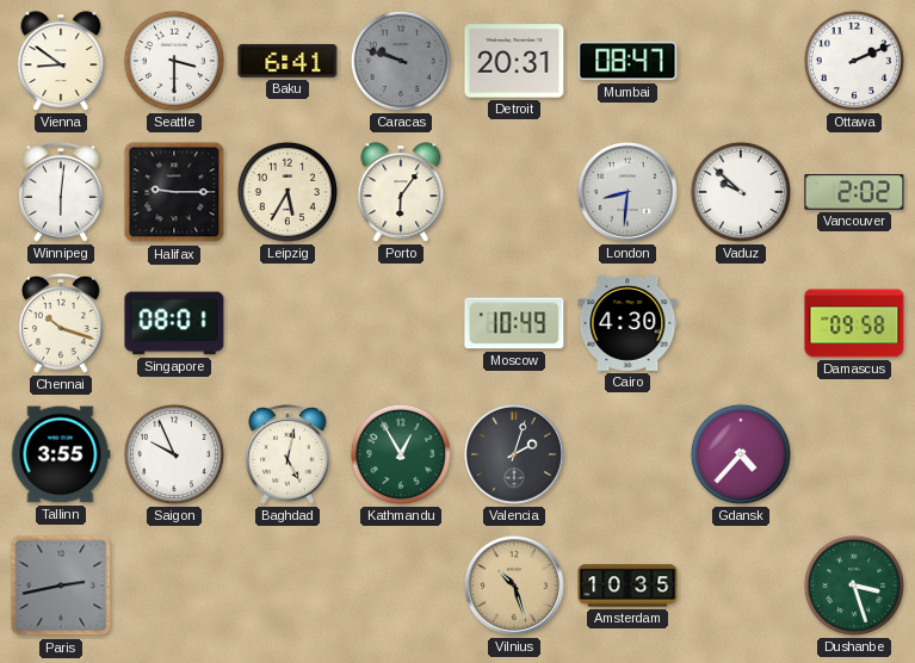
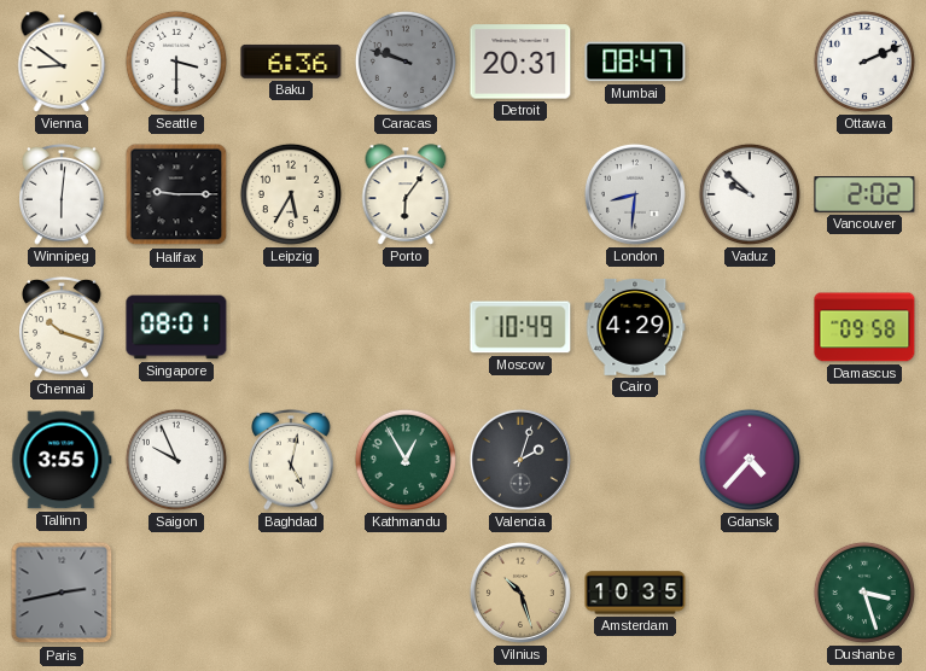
Baku: 6:41 -> 6:36
Cairo: 4:30 -> 4:29
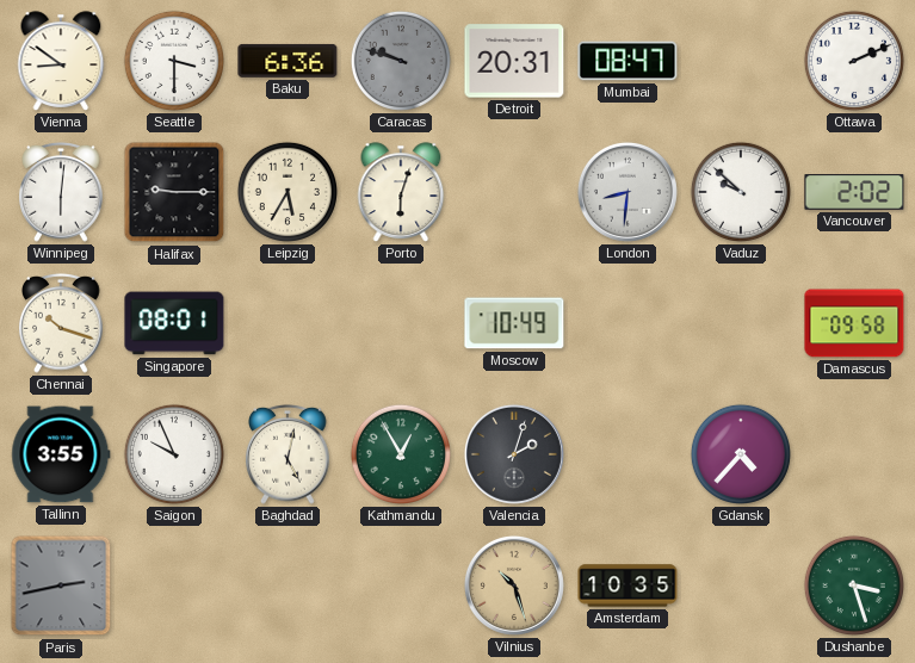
Porto: 6:06 -> 6:03
Cairo: 4:29 -> none
